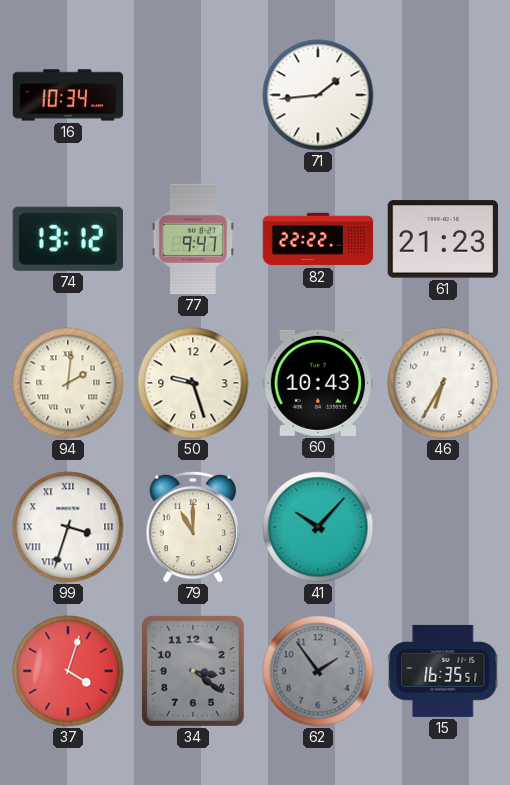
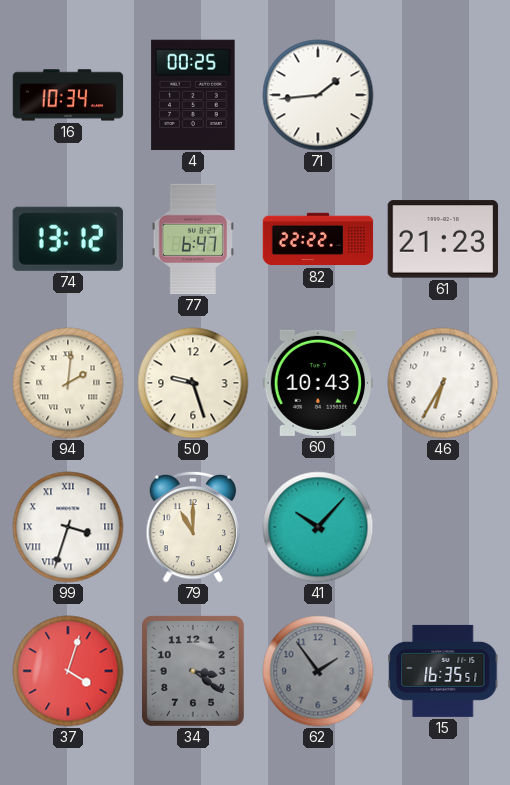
4: none -> 00:25
77: 9:47 -> 6:47
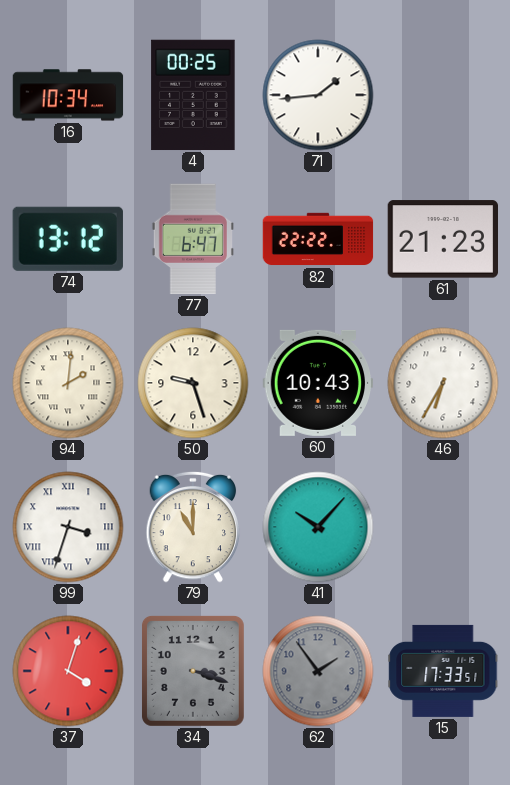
34: 3:21 -> 3:18
15: 16:35 -> 17:33
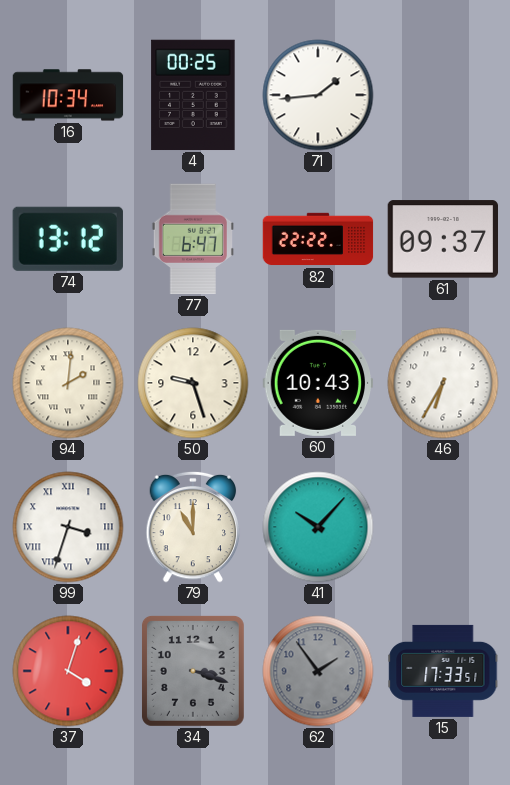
61: 21:23 -> 09:37
